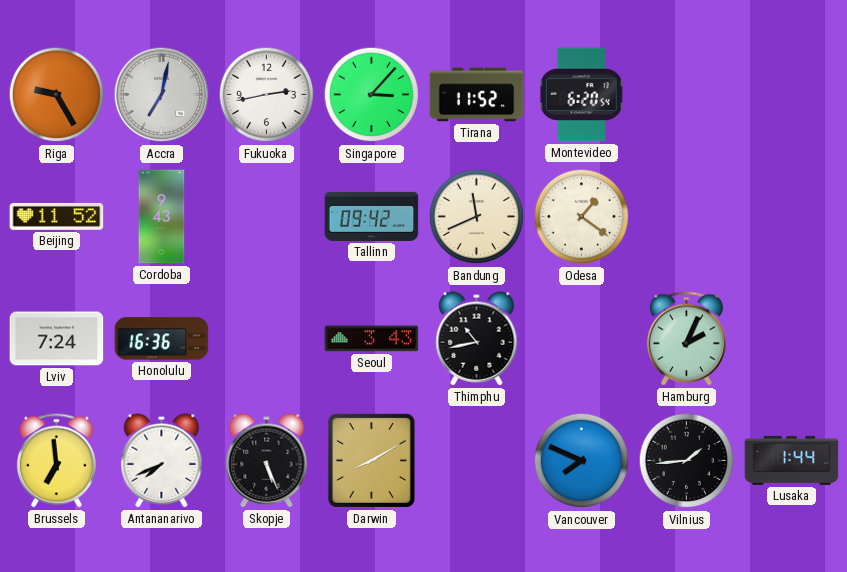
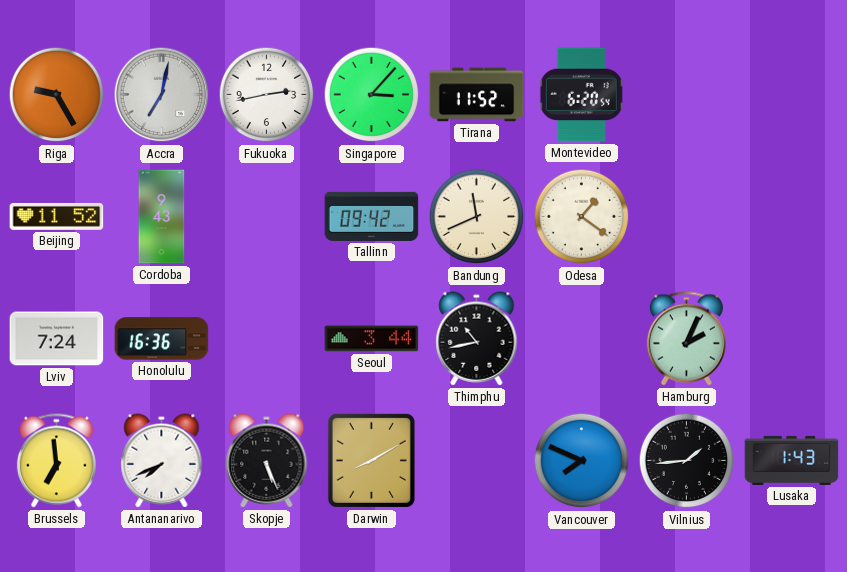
Seoul: 3:43 -> 3:44
Lusaka: 1:44 -> 1:43
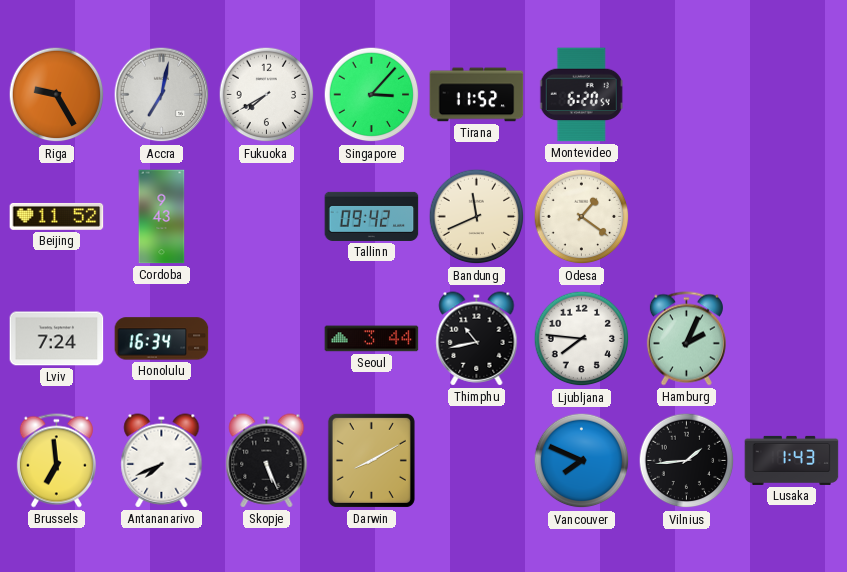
Fukuoka: 2:43 -> 7:40
Honolulu: 16:36 -> 16:34
Ljubljana: none -> 7:46
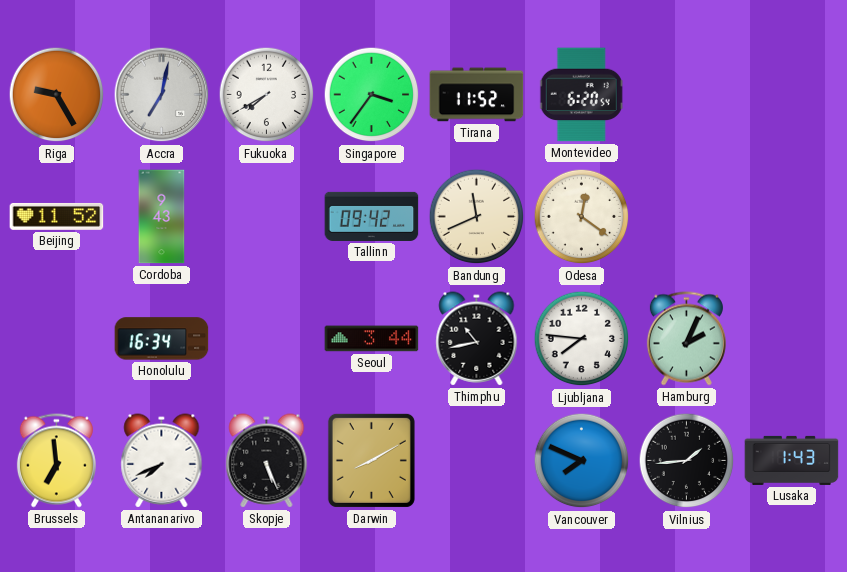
Singapore: 3:07 -> 3:36
Odesa: 1:21 -> 12:21
Lviv: 7:24 -> none
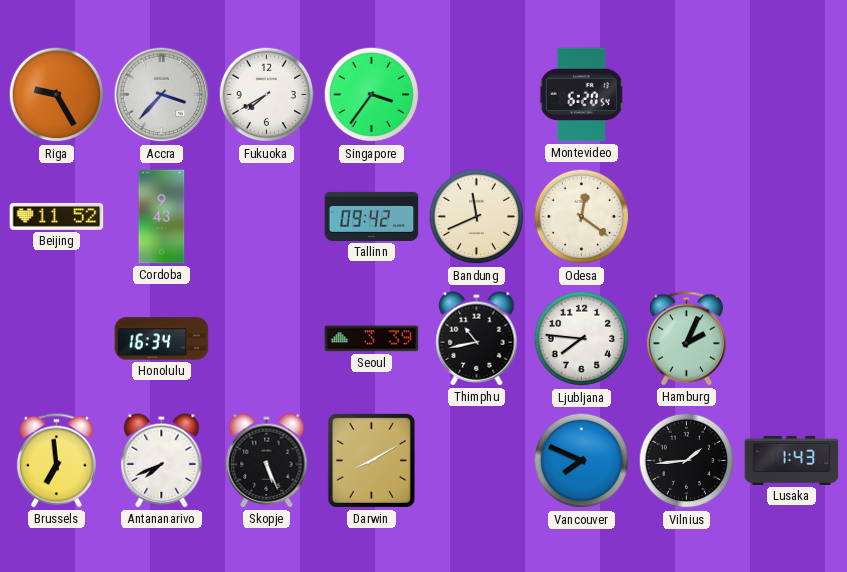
Accra: 7:02 -> 3:37
Tirana: 11:52 -> none
Seoul: 3:44 -> 3:39
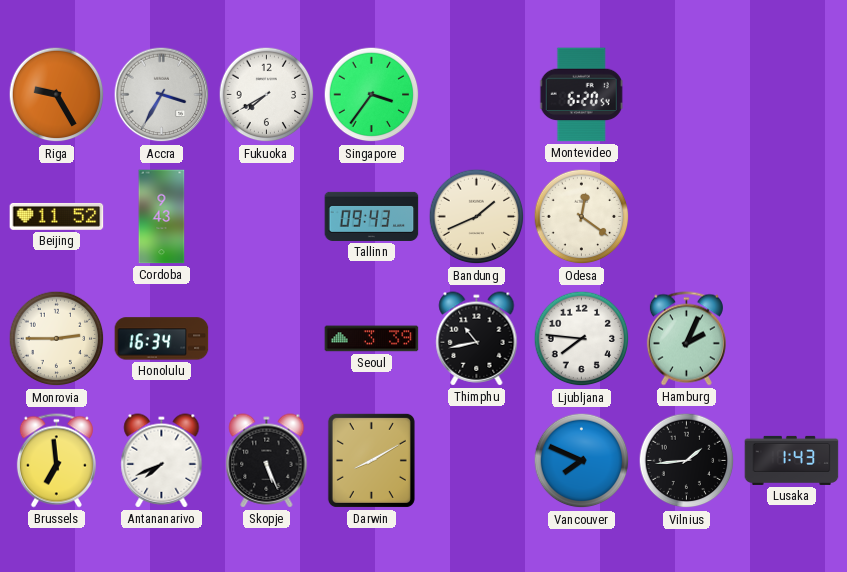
Accra: 3:37 -> 3:35
Tallinn: 09:42 -> 09:43
Bandung: 11:41 -> 1:41
Monrovia: none -> 2:45
